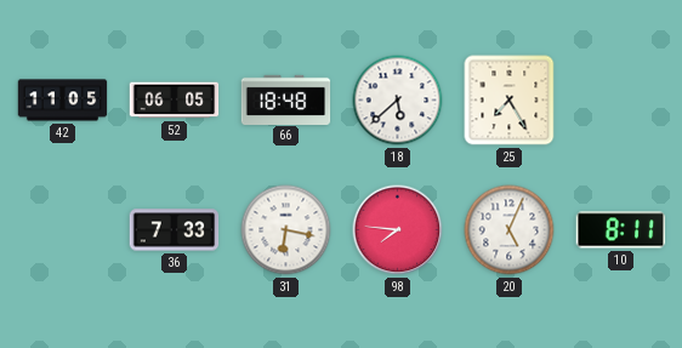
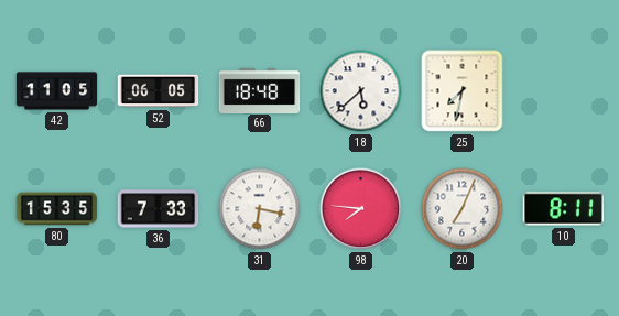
25: 7:25 -> 7:32
80: none -> 15:35
20: 5:04 -> 7:04
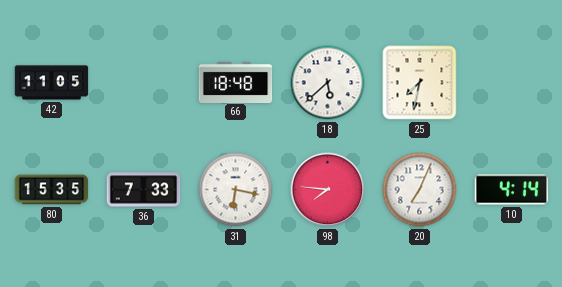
52: 06:05 -> none
10: 8:11 -> 4:14
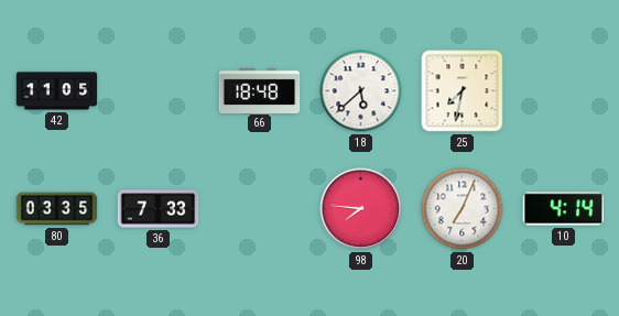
80: 15:35 -> 03:35
31: 6:17 -> none
